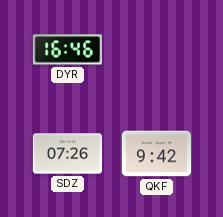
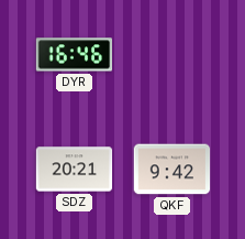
SDZ: 07:26 -> 20:21
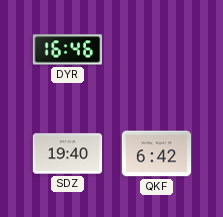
SDZ: 20:21 -> 19:40
QKF: 9:42 -> 6:42
